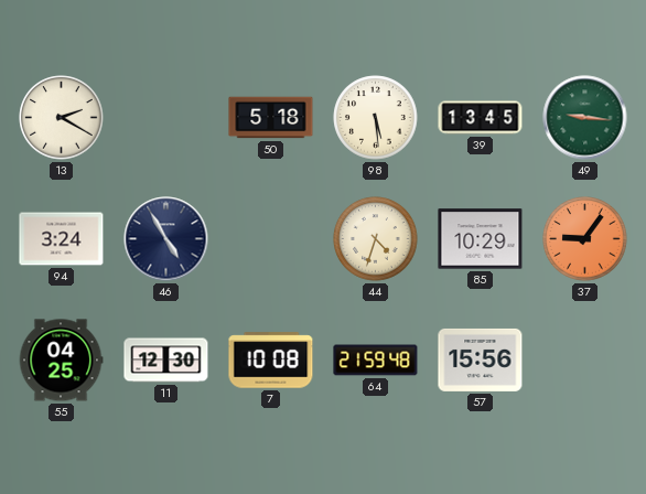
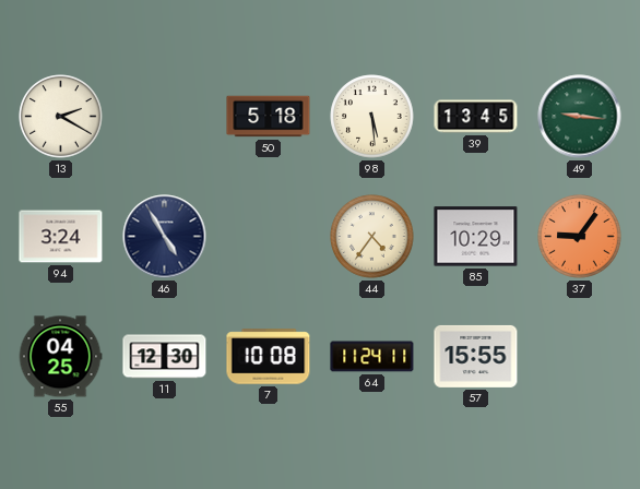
44: 4:33 -> 4:36
64: 21:59 -> 11:24
57: 15:56 -> 15:55
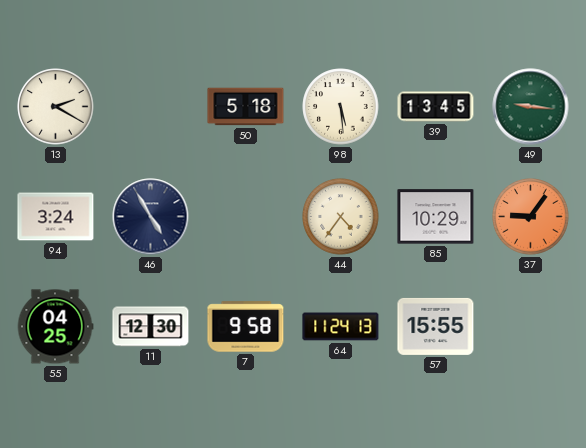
7: 10:08 -> 9:58
64: 11:24:11 -> 11:24:13
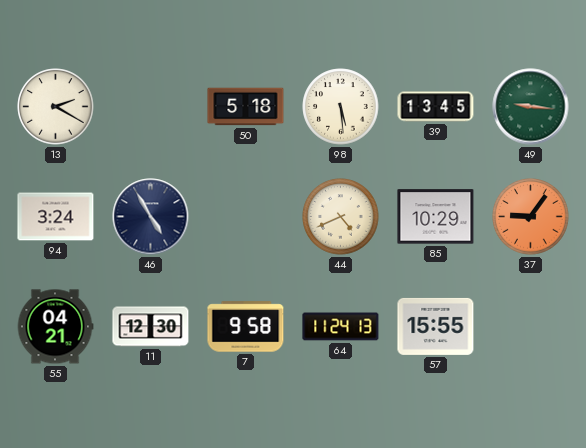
44: 4:36 -> 4:41
55: 04:25 -> 04:21
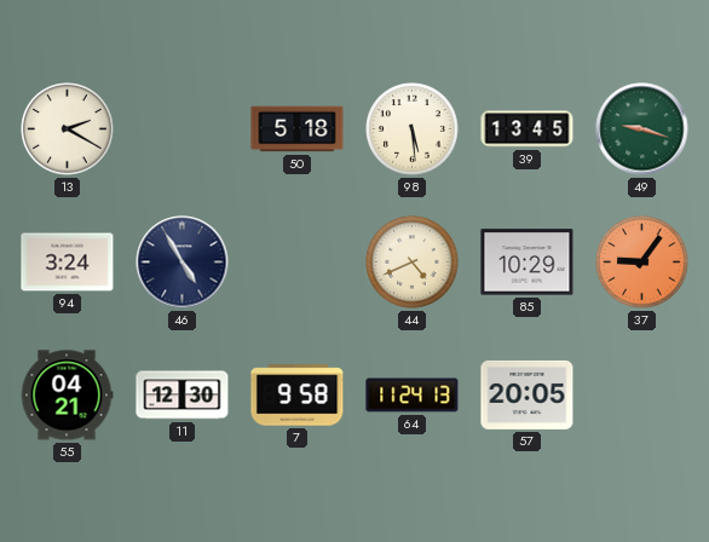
49: 9:16 -> 9:18
57: 15:55 -> 20:05
